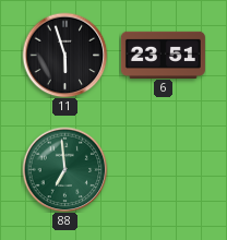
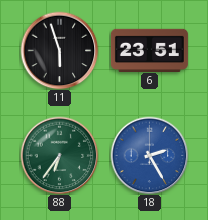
88: 6:59 -> 6:36
18: none -> 2:25
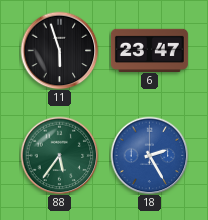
6: 23:51 -> 23:47
88: 6:36 -> 5:36
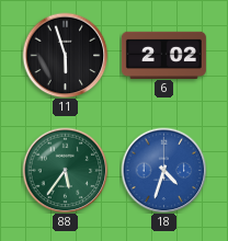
6: 23:47 -> 2:02
18: 2:25 -> 4:33
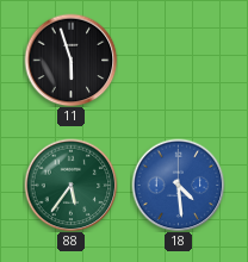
6: 2:02 -> none
18: 4:33 -> 4:29
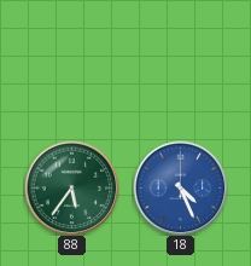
11: 5:57 -> none
18: 4:29 -> 4:26
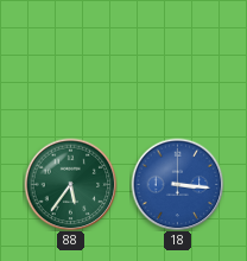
18: 4:26 -> 3:16
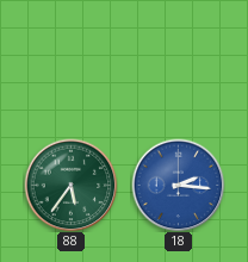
18: 3:16 -> 2:16
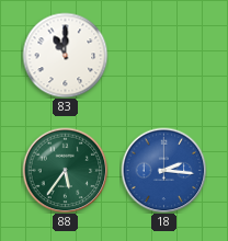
83: none -> 11:00
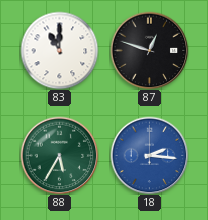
87: none -> 12:48
88: 5:36 -> 5:35
